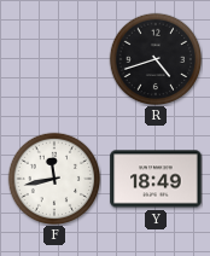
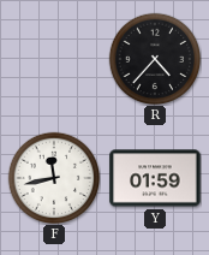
R: 4:42 -> 4:37
Y: 18:49 -> 01:59
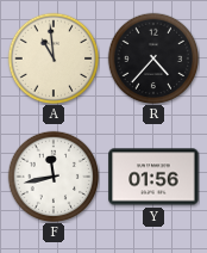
A: none -> 10:59
Y: 01:59 -> 01:56
